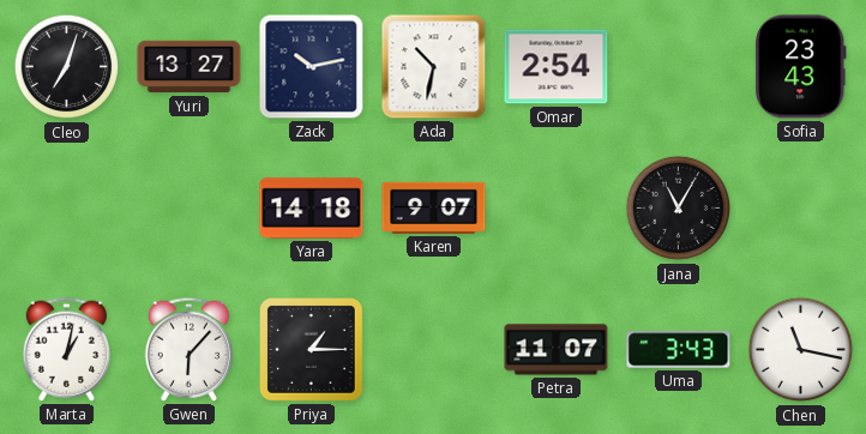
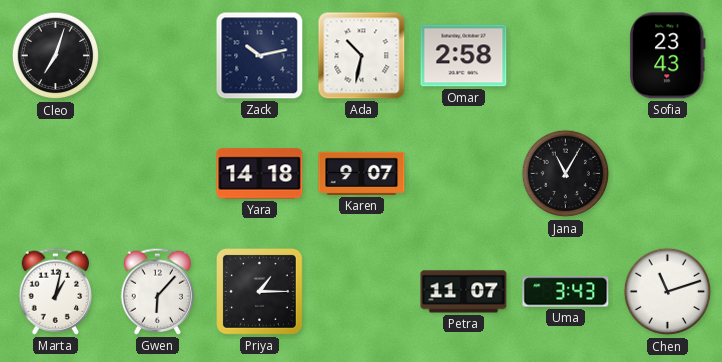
Yuri: 13:27 -> none
Omar: 2:54 -> 2:58
Chen: 11:17 -> 11:12
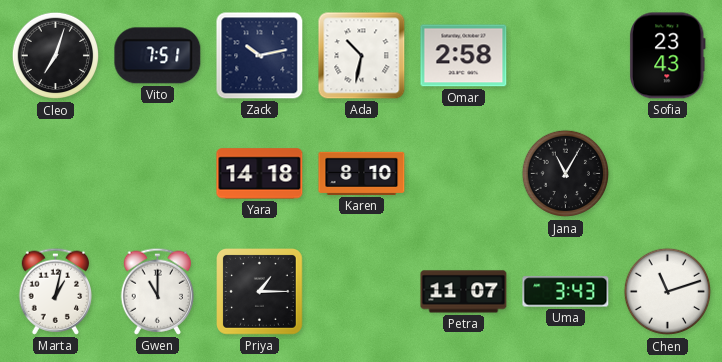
Vito: none -> 7:51
Karen: 9:07 -> 8:10
Gwen: 6:07 -> 11:00
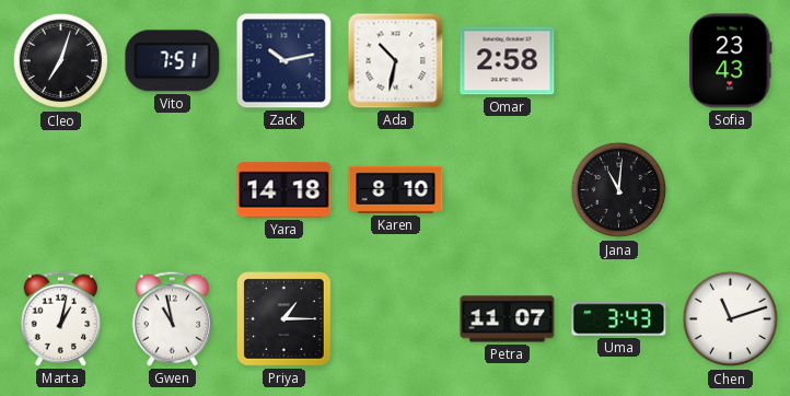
Jana: 11:05 -> 11:01
Gwen: 11:00 -> 10:58
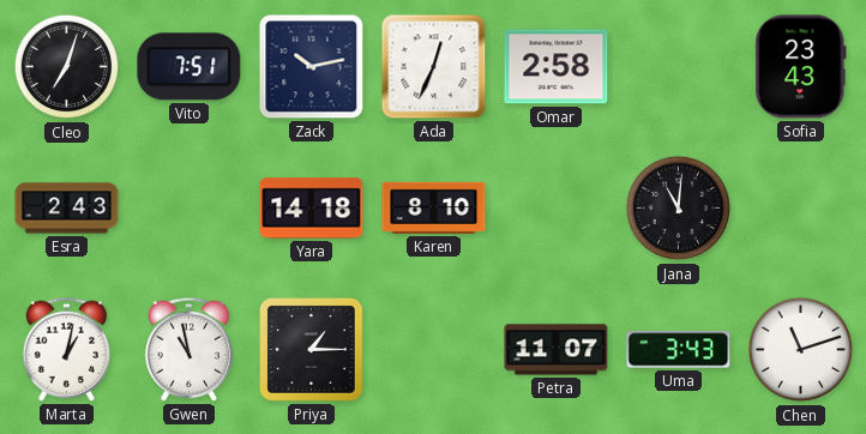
Ada: 10:32 -> 12:34
Esra: none -> 2:43
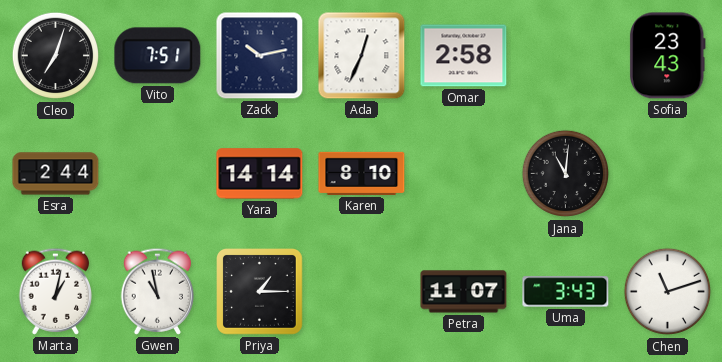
Esra: 2:43 -> 2:44
Yara: 14:18 -> 14:14
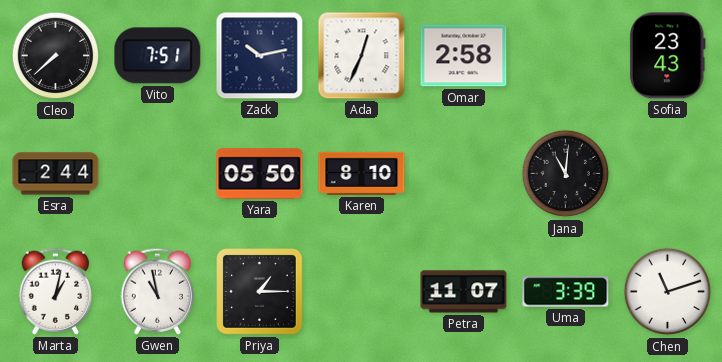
Cleo: 7:03 -> 7:38
Yara: 14:14 -> 05:50
Uma: 3:43 -> 3:39
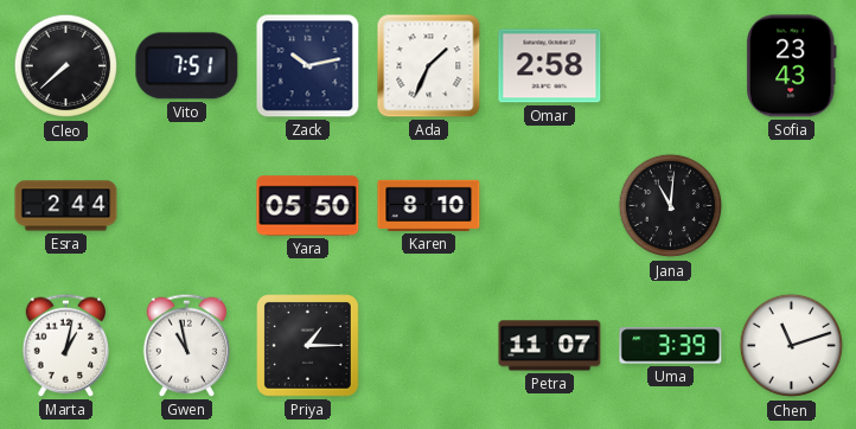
Ada: 12:34 -> 1:34
